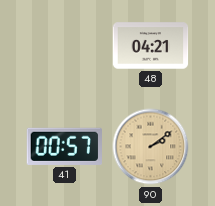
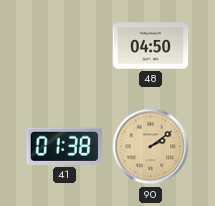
48: 04:21 -> 04:50
41: 00:57 -> 01:38
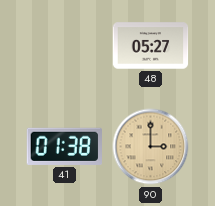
48: 04:50 -> 05:27
90: 2:09 -> 3:00
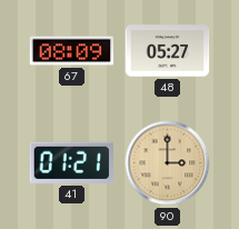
67: none -> 08:09
41: 01:38 -> 01:21
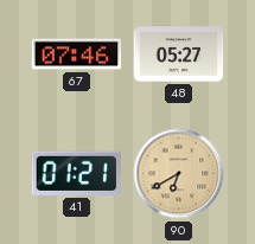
67: 08:09 -> 07:46
90: 3:00 -> 6:40
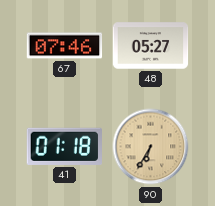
41: 01:21 -> 01:18
90: 6:40 -> 6:35
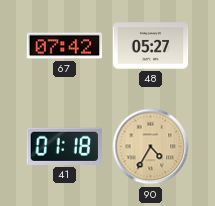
67: 07:46 -> 07:42
90: 6:35 -> 4:35
